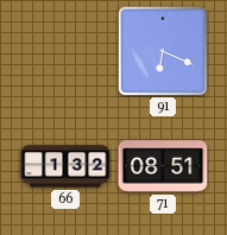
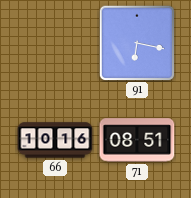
91: 6:19 -> 6:17
66: 1:32 -> 10:16
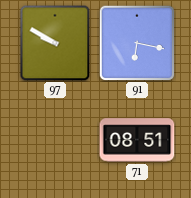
97: none -> 9:50
66: 10:16 -> none
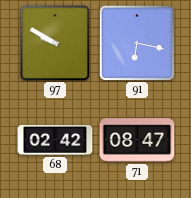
68: none -> 02:42
71: 08:51 -> 08:47
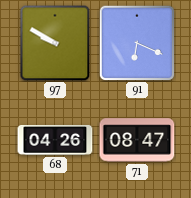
91: 6:17 -> 6:19
68: 02:42 -> 04:26
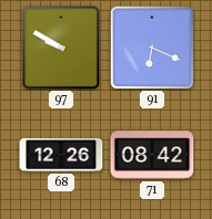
68: 04:26 -> 12:26
71: 08:47 -> 08:42
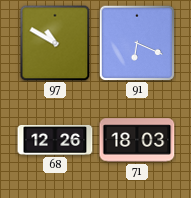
97: 9:50 -> 10:50
71: 08:42 -> 18:03
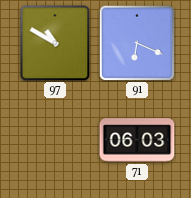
68: 12:26 -> none
71: 18:03 -> 06:03
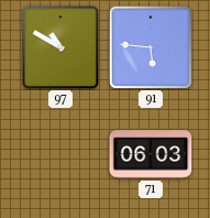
91: 6:19 -> 5:46
